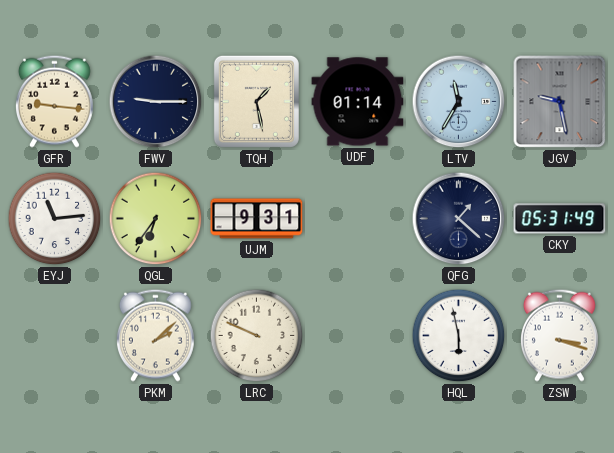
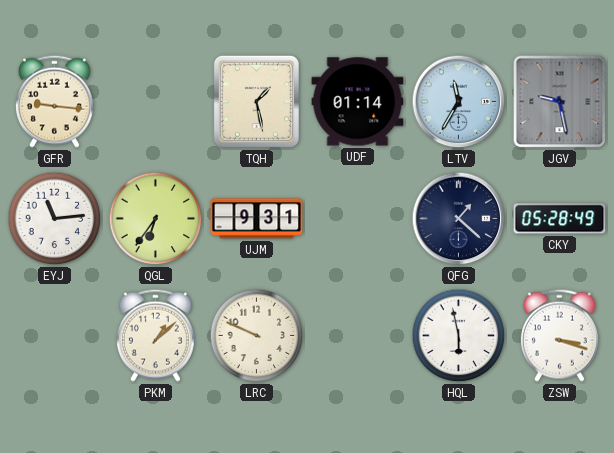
FWV: 9:15 -> none
CKY: 05:31 -> 05:28
PKM: 2:08 -> 1:08
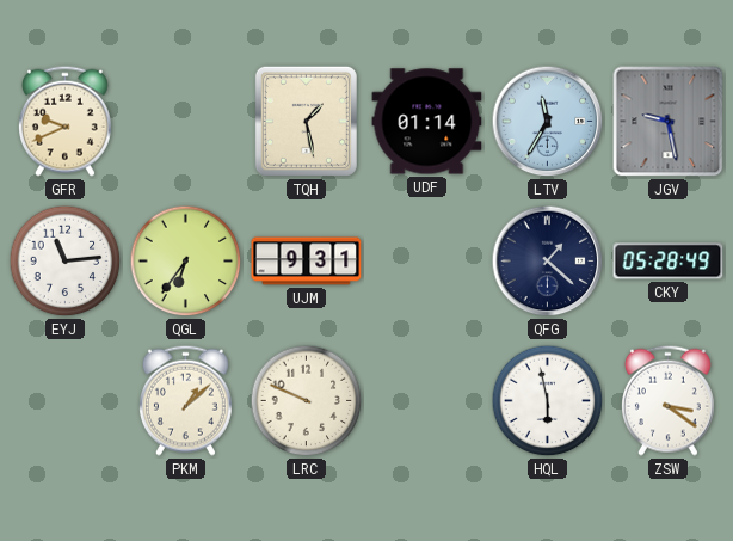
GFR: 9:16 -> 9:41
ZSW: 3:18 -> 3:21
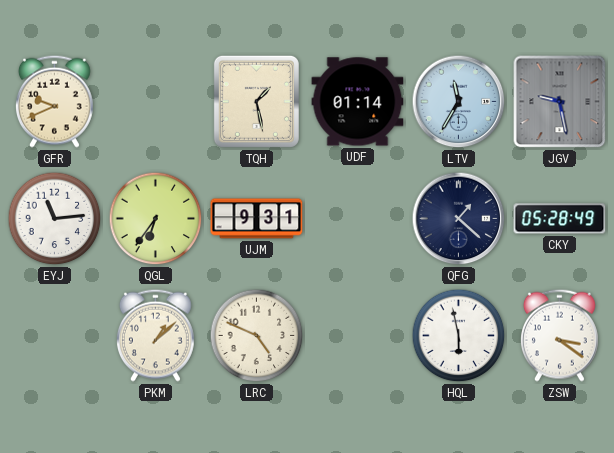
LRC: 9:49 -> 4:49
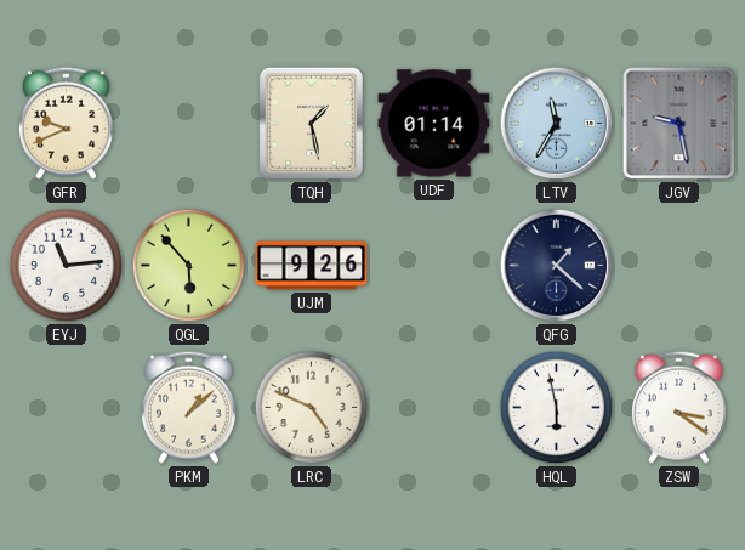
QGL: 6:36 -> 5:53
UJM: 9:31 -> 9:26
CKY: 05:28 -> none
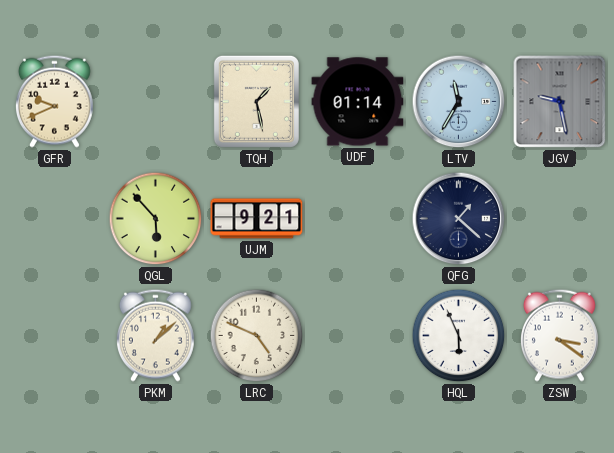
EYJ: 11:14 -> none
UJM: 9:26 -> 9:21
HQL: 5:58 -> 5:56
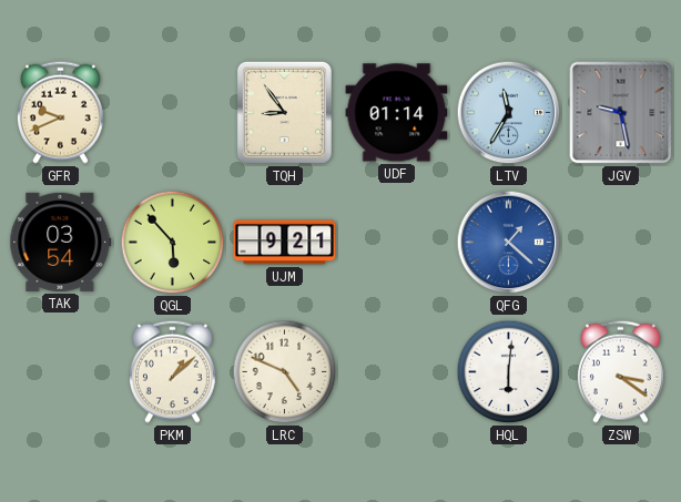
TQH: 1:28 -> 8:54
TAK: none -> 03:54
QFG dial: navy -> blue
HQL: 5:56 -> 6:01
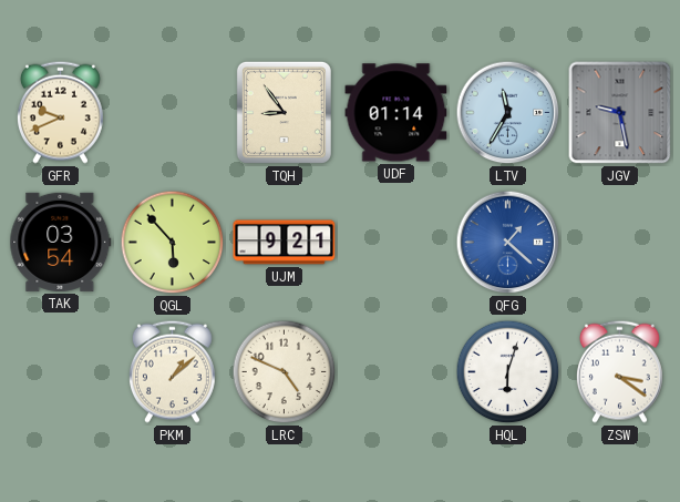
HQL: 6:01 -> 6:03
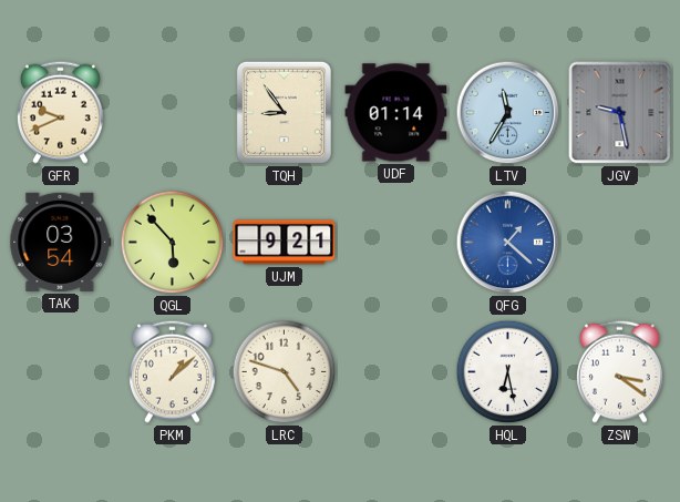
LRC: 4:49 -> 4:48
HQL: 6:03 -> 6:28
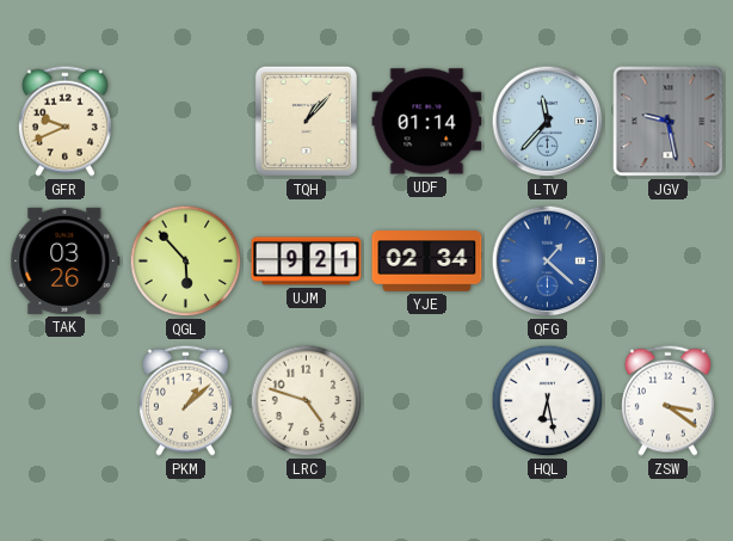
TQH: 8:54 -> 1:07
LTV: 11:35 -> 11:37
TAK: 03:54 -> 03:26
YJE: none -> 02:34
